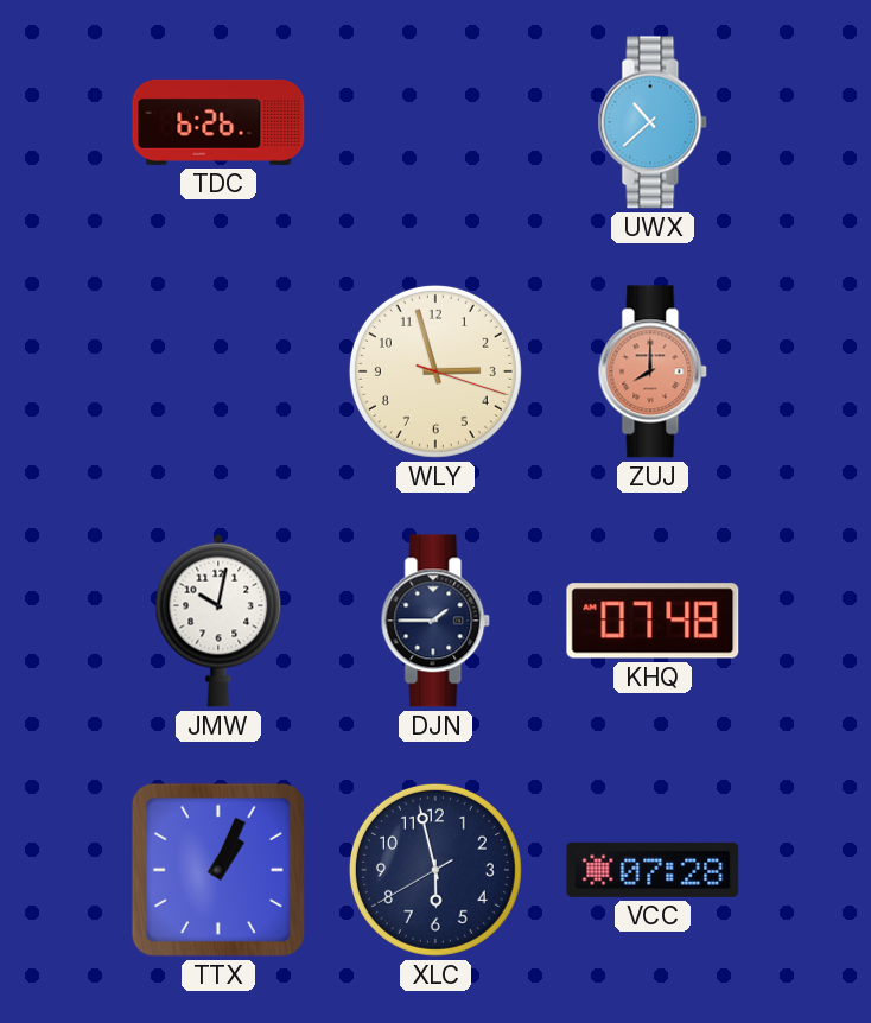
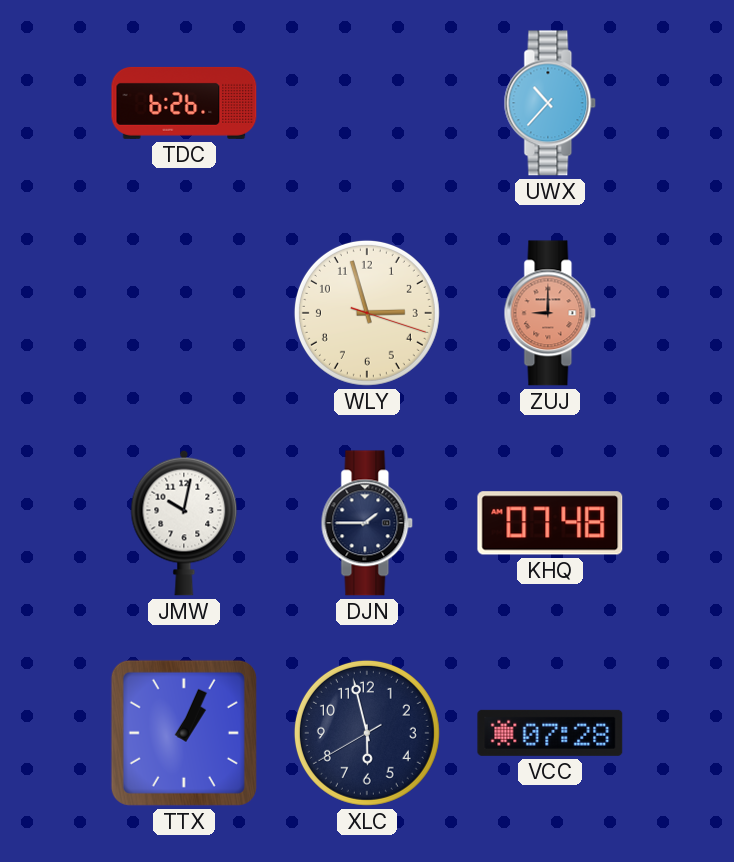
UWX: 10:38 -> 10:37
ZUJ: 8:00 -> 9:00
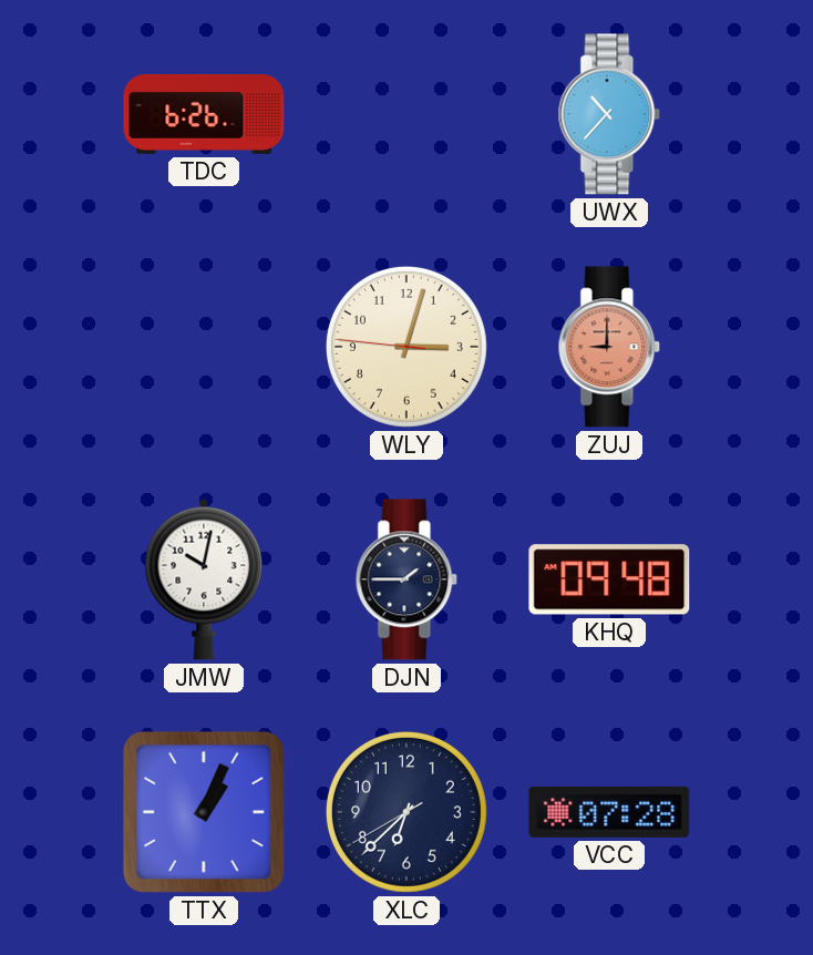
WLY: 2:57 -> 3:02
KHQ: 07:48 -> 09:48
XLC: 5:57 -> 6:37
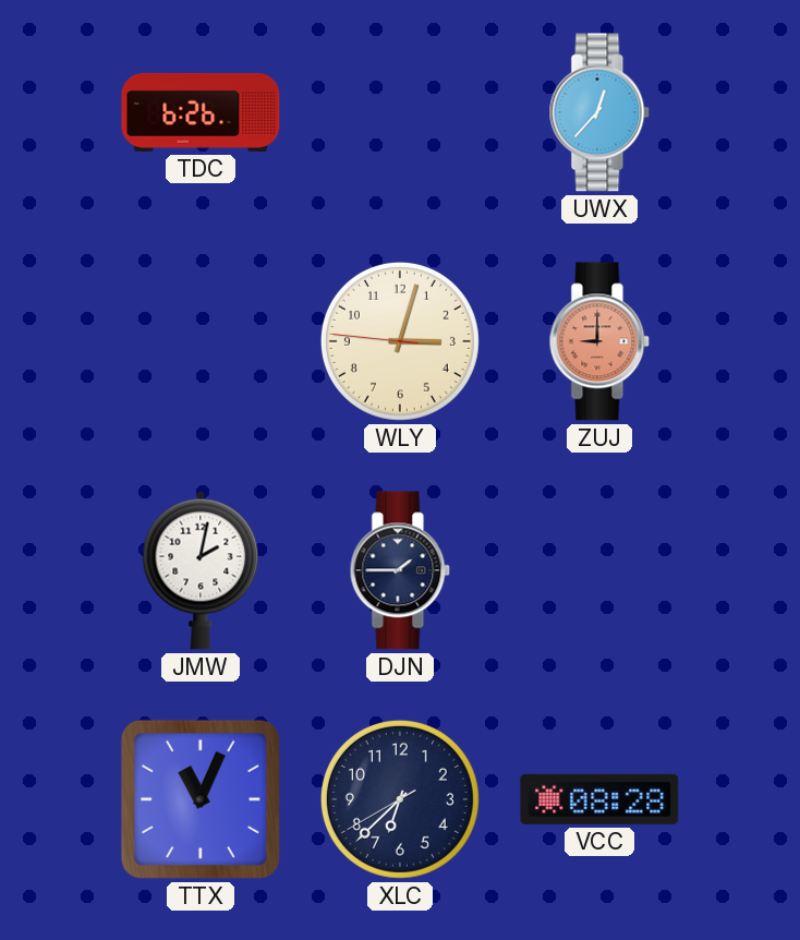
UWX: 10:37 -> 12:37
JMW: 10:02 -> 2:02
KHQ: 09:48 -> none
TTX: 1:04 -> 11:04
VCC: 07:28 -> 08:28
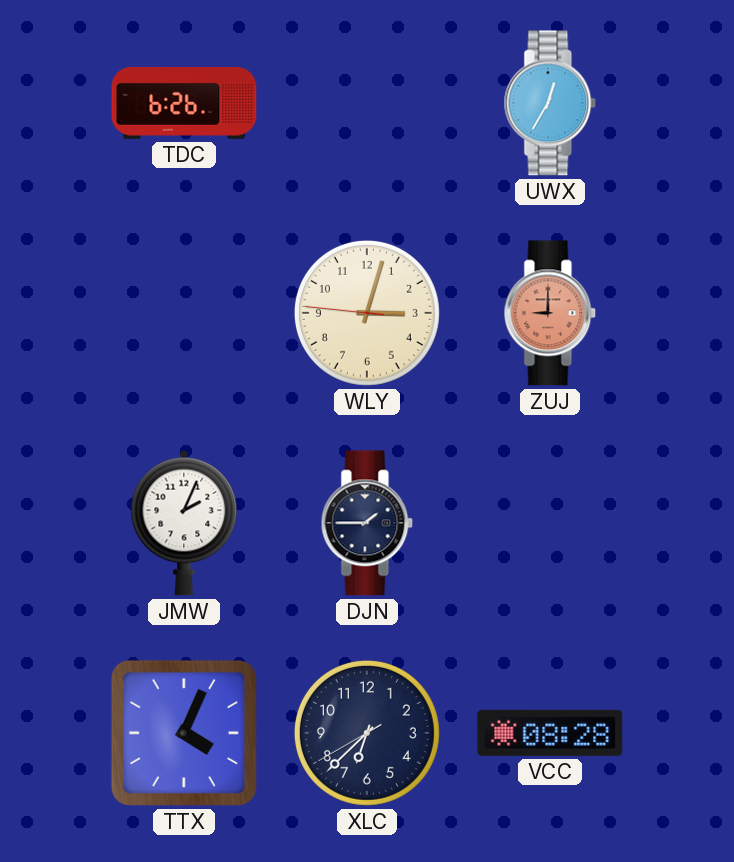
UWX: 12:37 -> 12:35
JMW: 2:02 -> 2:04
TTX: 11:04 -> 4:04
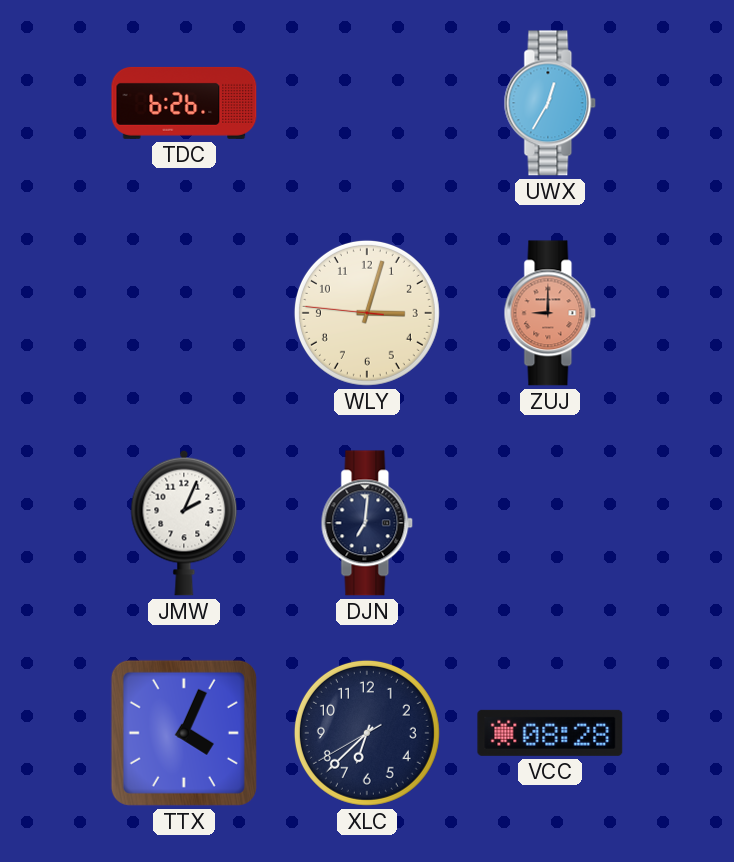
DJN: 1:45 -> 7:01
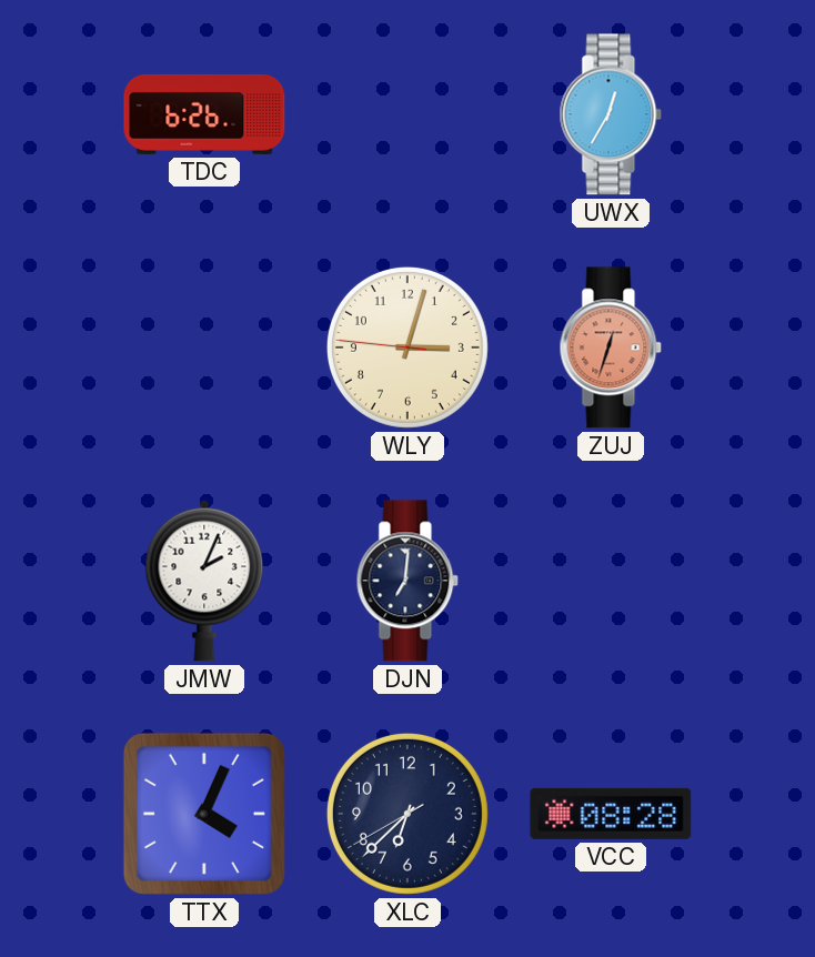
ZUJ: 9:00 -> 12:33
